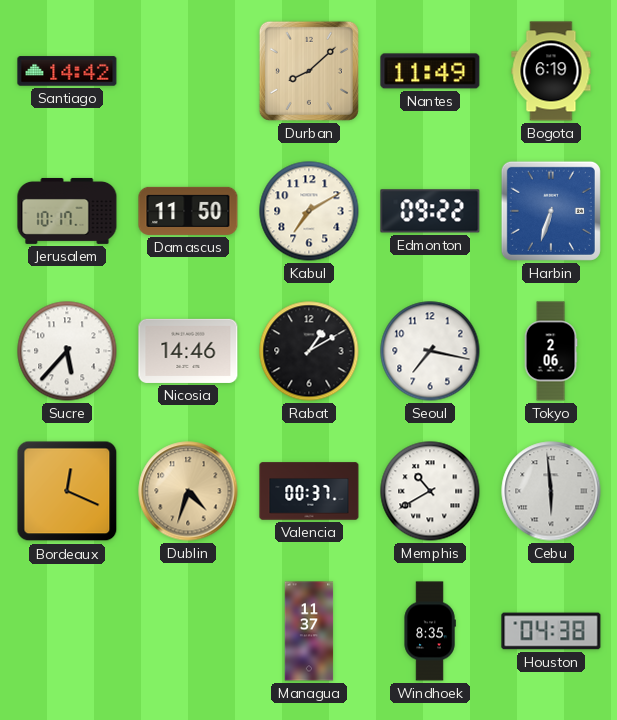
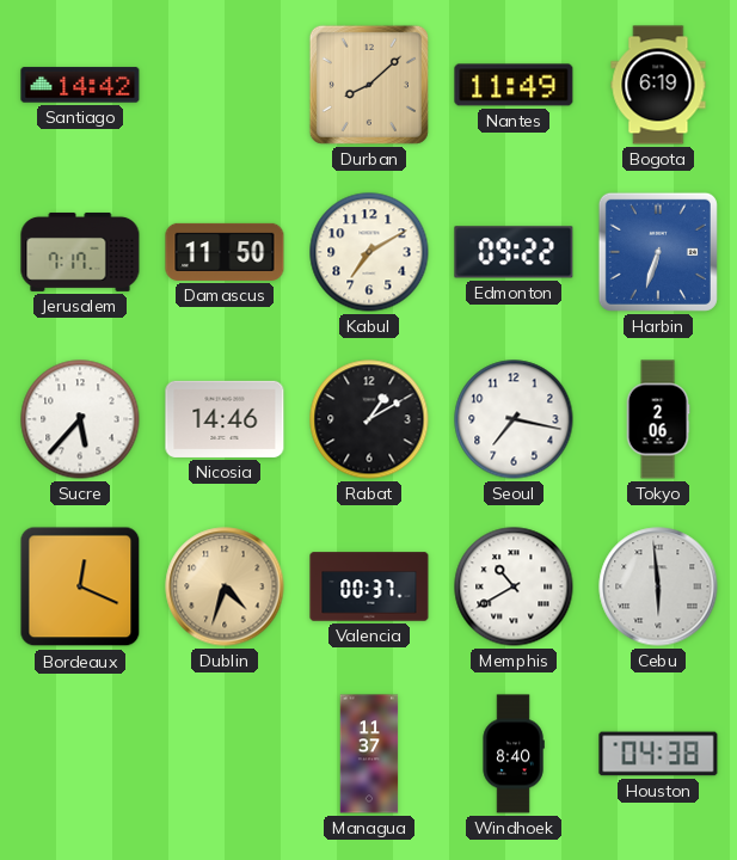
Jerusalem: 10:17 -> 7:17
Windhoek: 8:35 -> 8:40
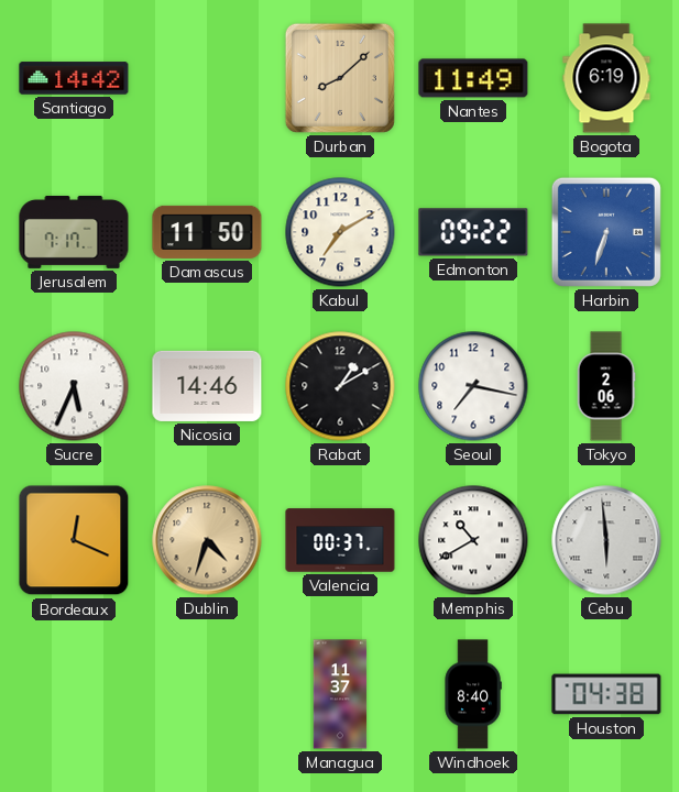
Sucre: 5:37 -> 5:34
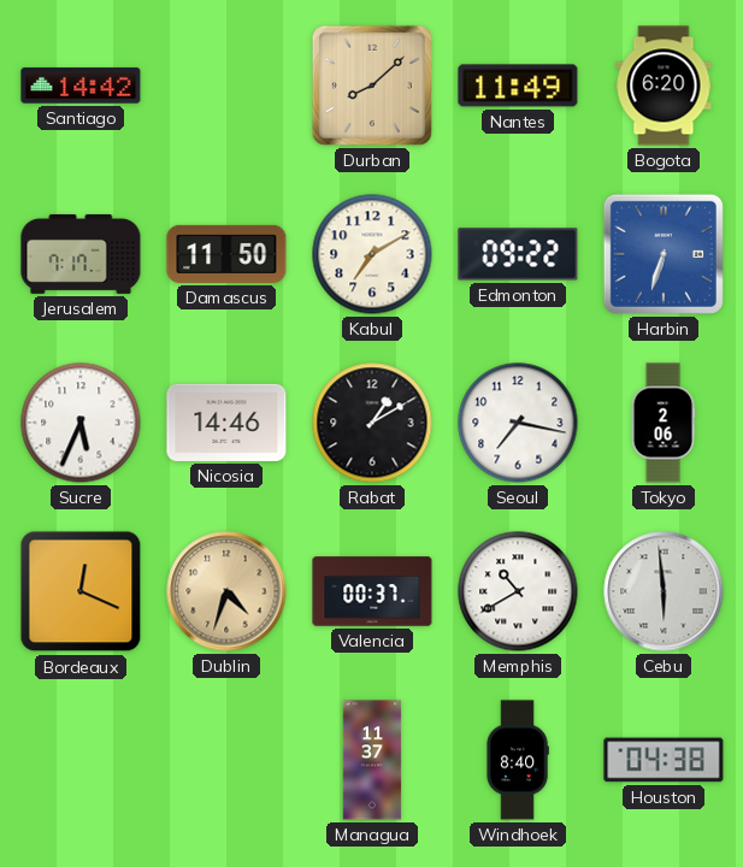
Bogota: 6:19 -> 6:20
